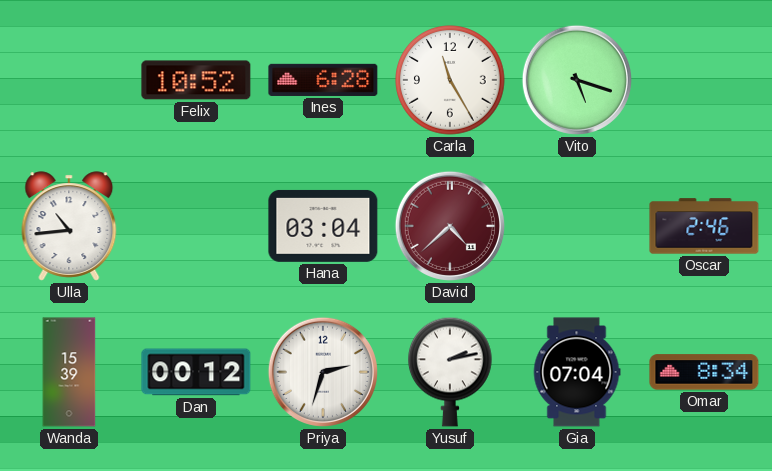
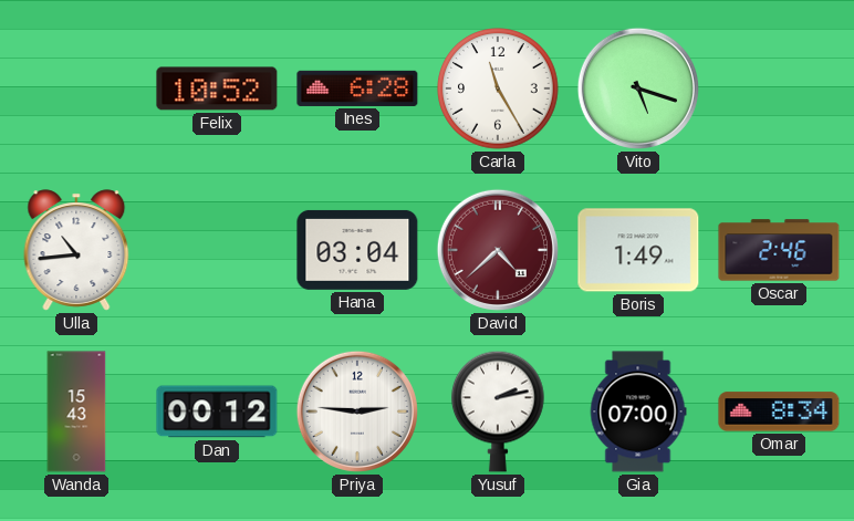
Boris: none -> 1:49
Wanda: 15:39 -> 15:43
Priya: 2:33 -> 2:46
Gia: 07:04 -> 07:00
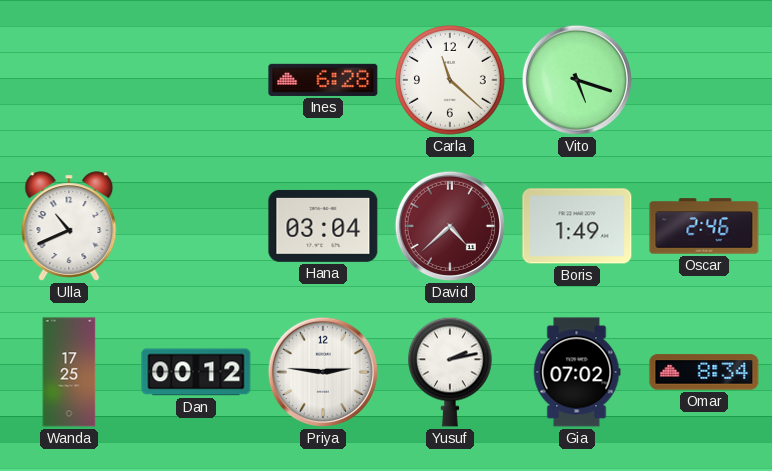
Felix: 10:52 -> none
Carla: 11:25 -> 11:22
Ulla: 10:44 -> 10:41
Wanda: 15:43 -> 17:25
Gia: 07:00 -> 07:02
